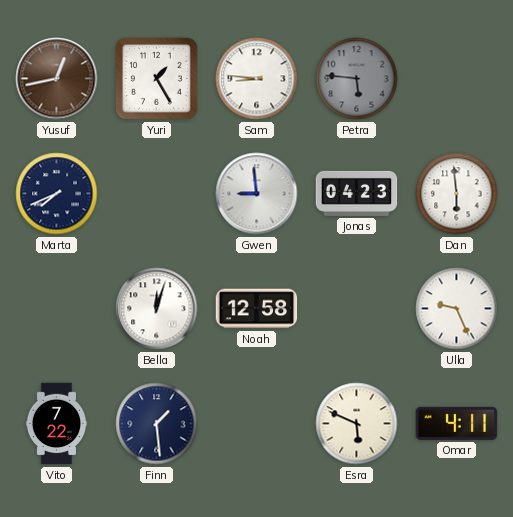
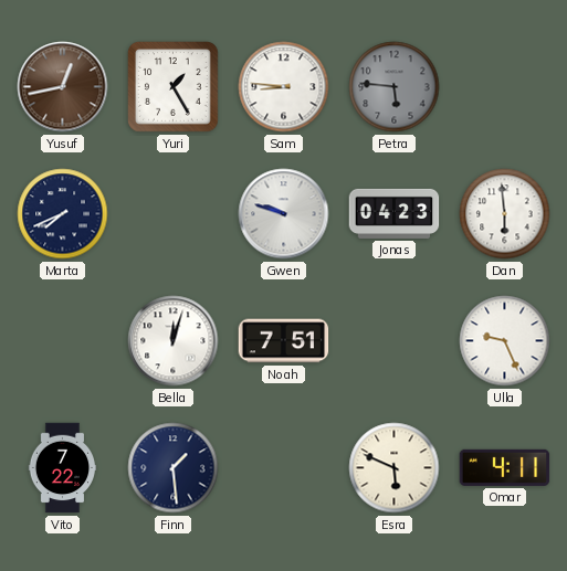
Gwen: 8:59 -> 9:48
Noah: 12:58 -> 7:51
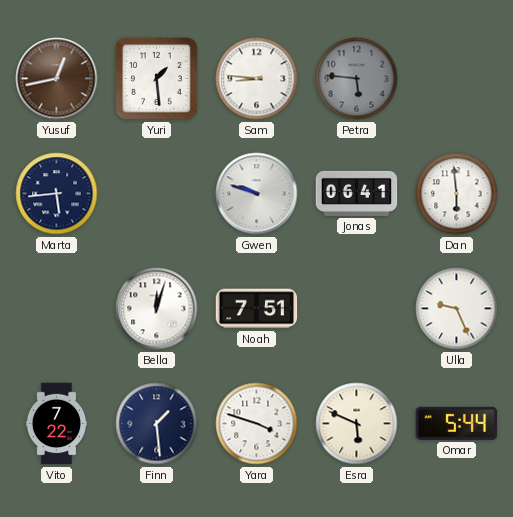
Yuri: 1:25 -> 1:29
Marta: 7:41 -> 5:44
Jonas: 04:23 -> 06:41
Yara: none -> 3:48
Omar: 4:11 -> 5:44
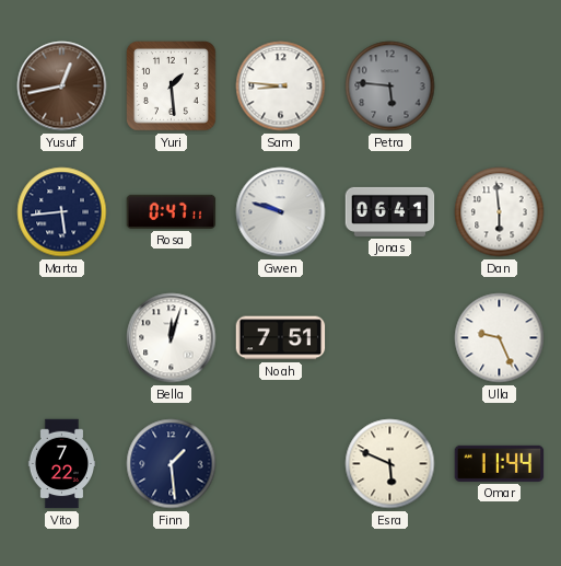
Rosa: none -> 0:47
Yara: 3:48 -> none
Omar: 5:44 -> 11:44
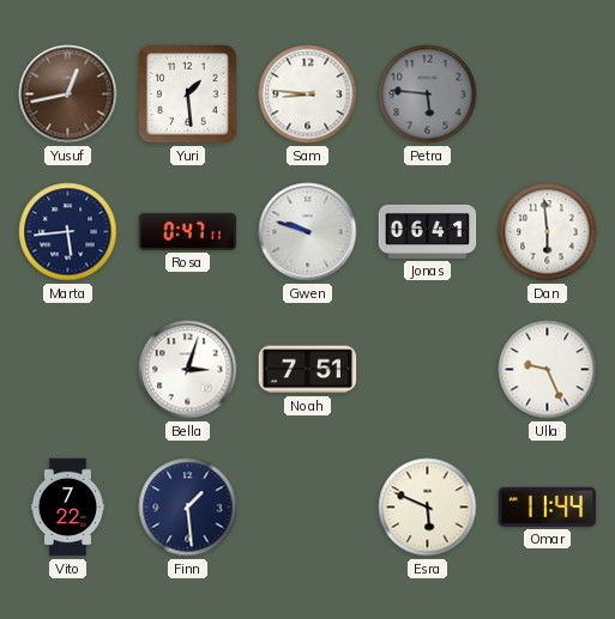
Bella: 12:03 -> 3:03
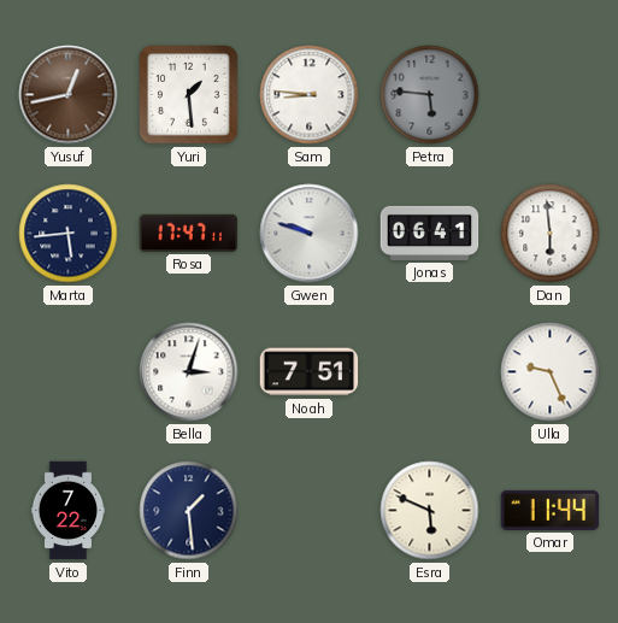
Rosa: 0:47 -> 17:47
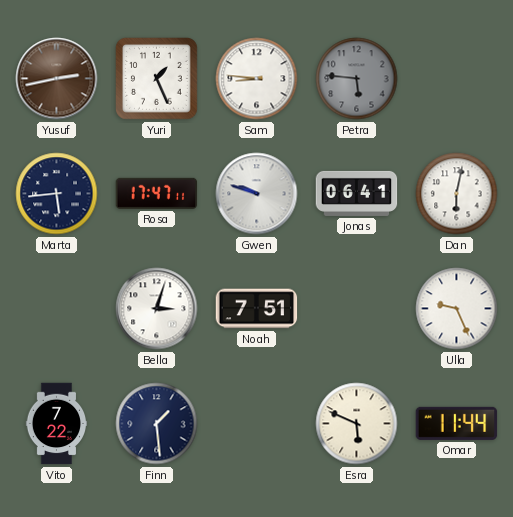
Yusuf: 12:43 -> 2:43
Yuri: 1:29 -> 1:26
Dan: 5:59 -> 6:02
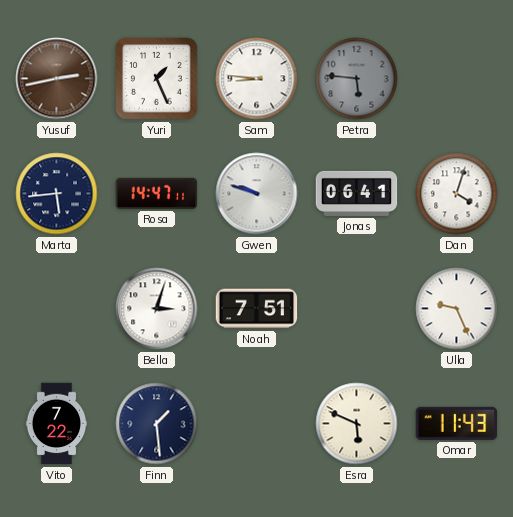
Rosa: 17:47 -> 14:47
Dan: 6:02 -> 4:03
Omar: 11:44 -> 11:43
